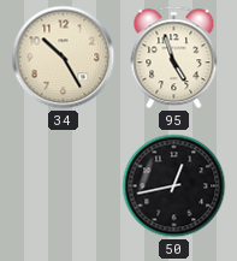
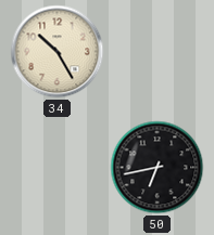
95: 4:57 -> none
50: 12:43 -> 6:43
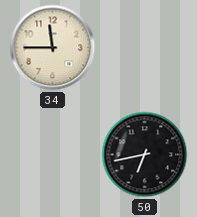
34: 10:25 -> 11:45
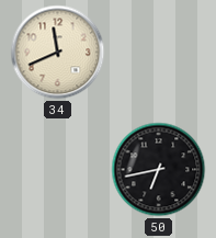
34: 11:45 -> 11:41
